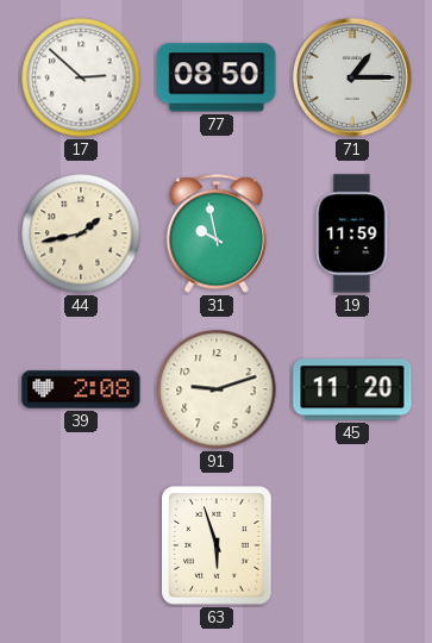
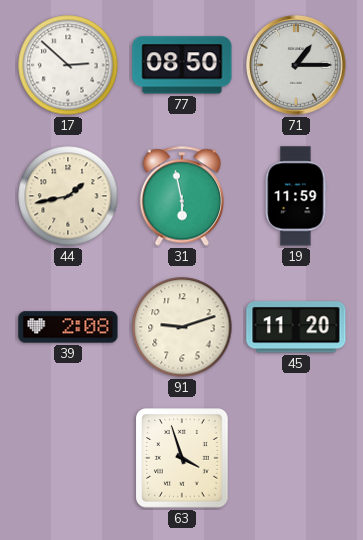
31: 9:58 -> 5:58
63: 5:57 -> 3:57
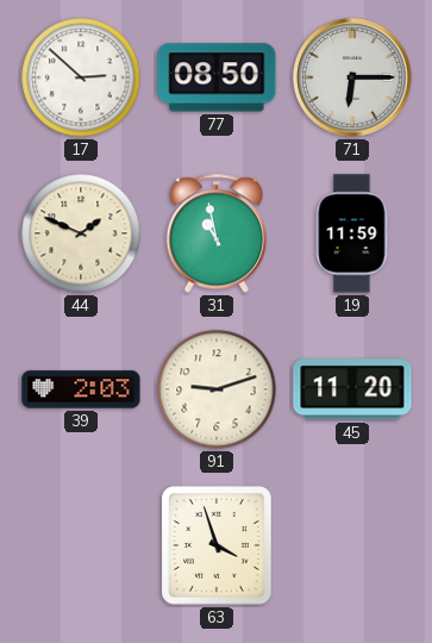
71: 1:15 -> 6:15
44: 1:43 -> 1:49
31: 5:58 -> 10:58
39: 2:08 -> 2:03
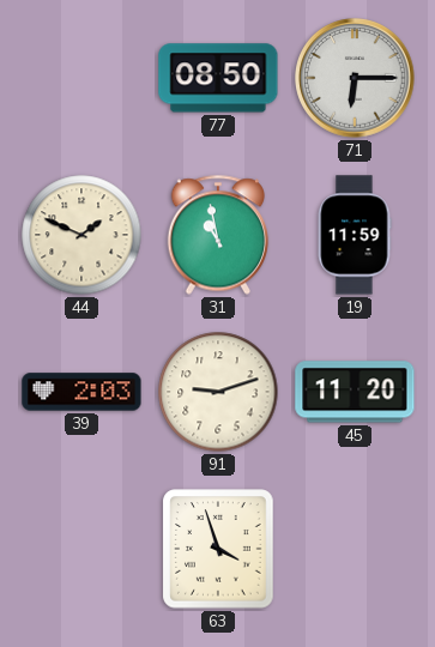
17: 2:52 -> none
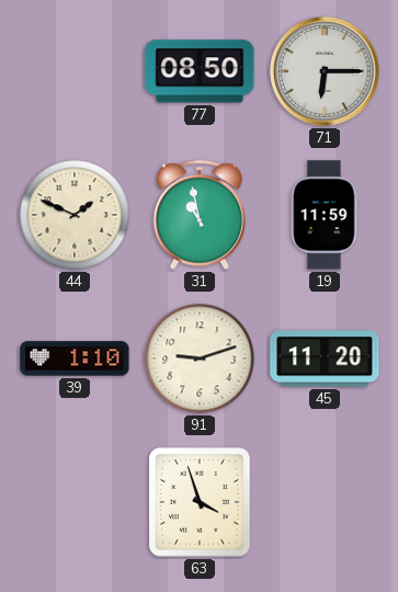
39: 2:03 -> 1:10
